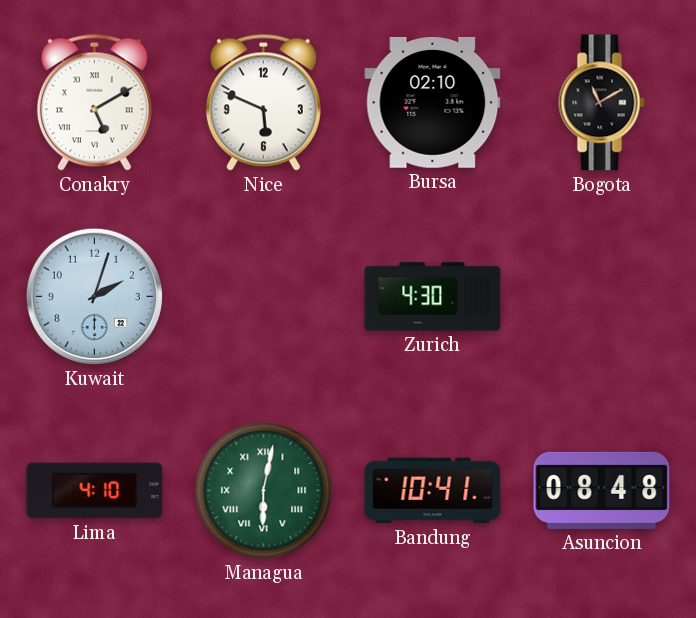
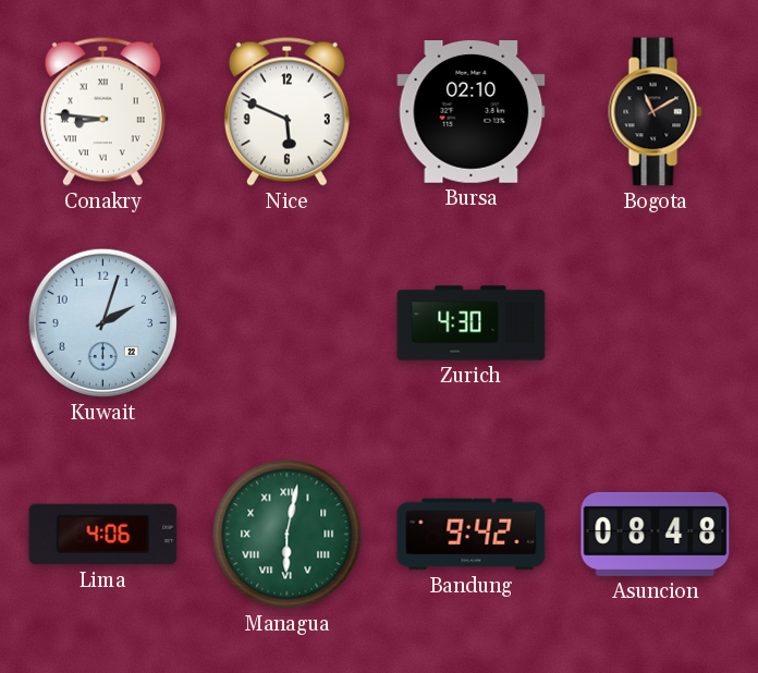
Conakry: 5:10 -> 8:46
Lima: 4:10 -> 4:06
Bandung: 10:41 -> 9:42
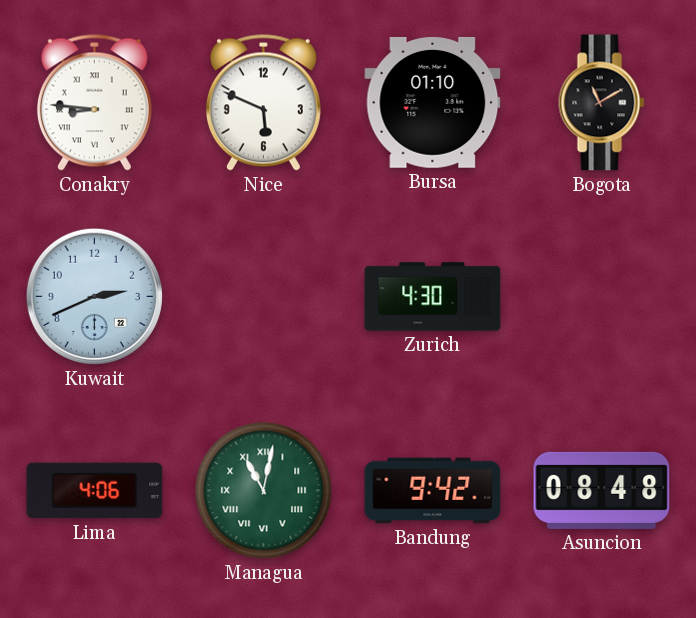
Bursa: 02:10 -> 01:10
Kuwait: 2:03 -> 2:41
Managua: 6:02 -> 11:02
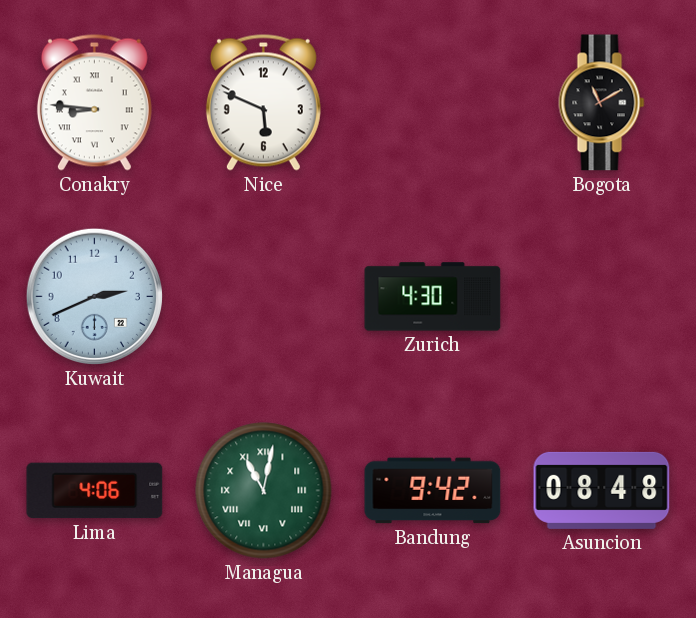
Bursa: 01:10 -> none
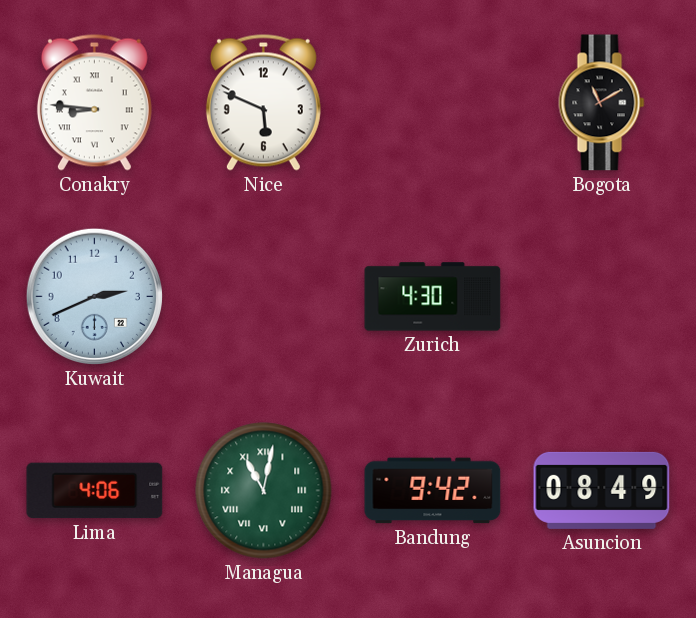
Asuncion: 08:48 -> 08:49
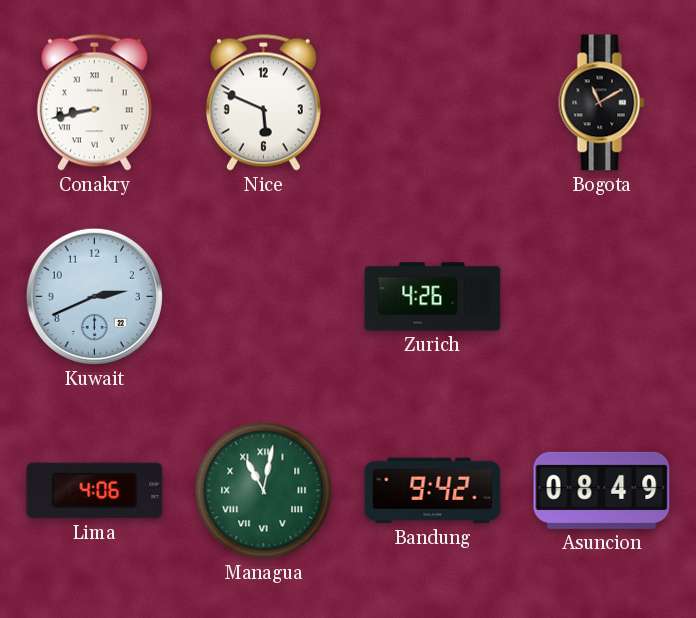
Conakry: 8:46 -> 8:43
Zurich: 4:30 -> 4:26
